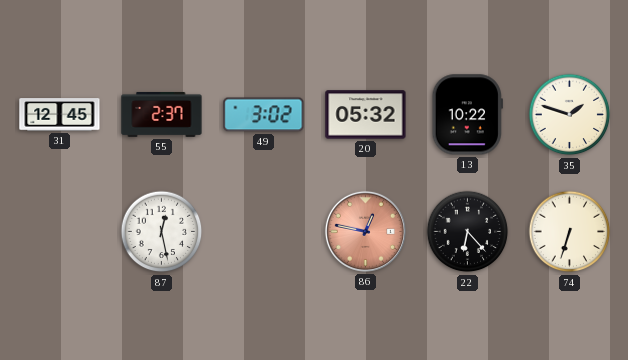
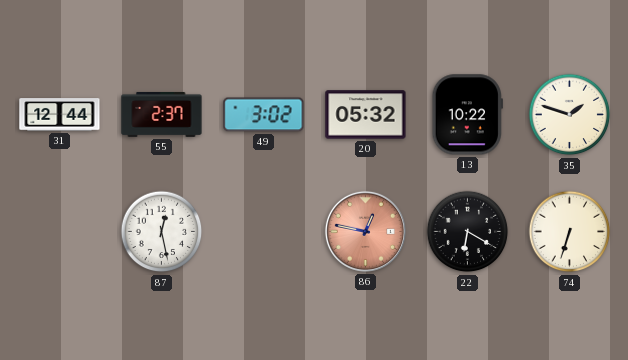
31: 12:45 -> 12:44
22: 6:23 -> 6:20
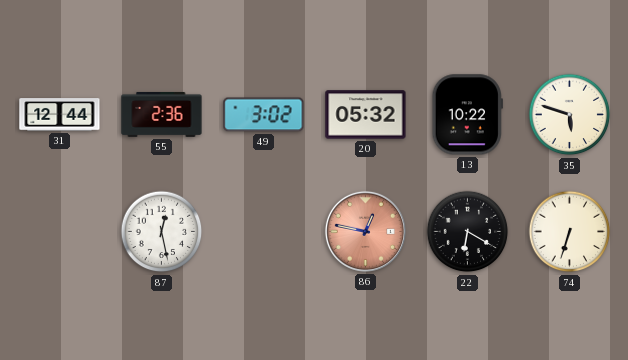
55: 2:37 -> 2:36
35: 1:48 -> 5:48
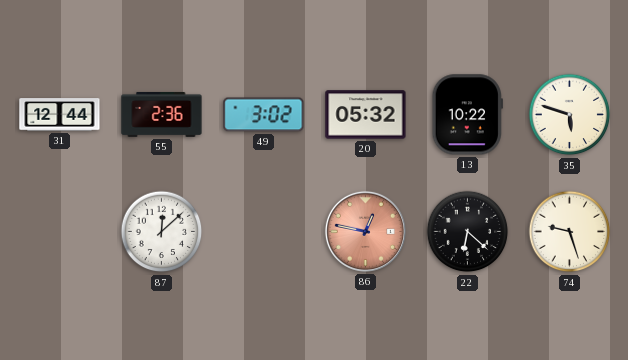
87: 12:28 -> 12:08
22: 6:20 -> 6:22
74: 6:33 -> 9:27
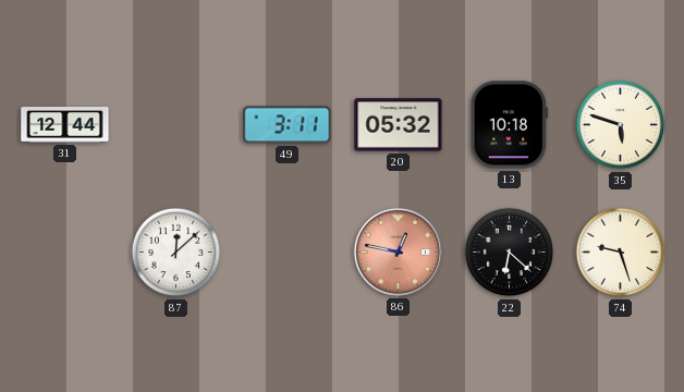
55: 2:36 -> none
49: 3:02 -> 3:11
13: 10:22 -> 10:18
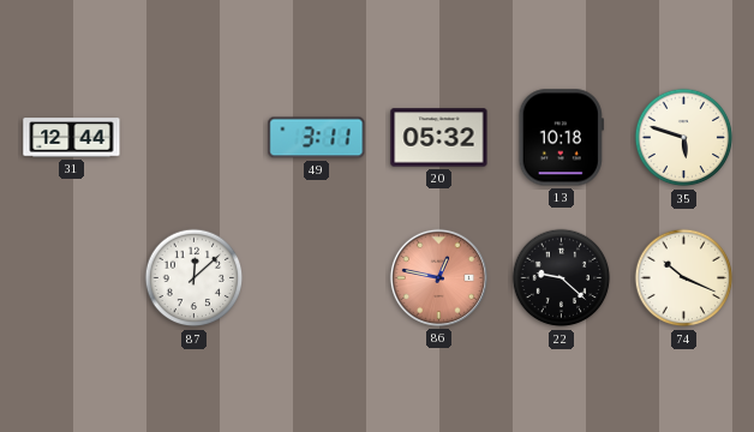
22: 6:22 -> 9:22
74: 9:27 -> 10:19
